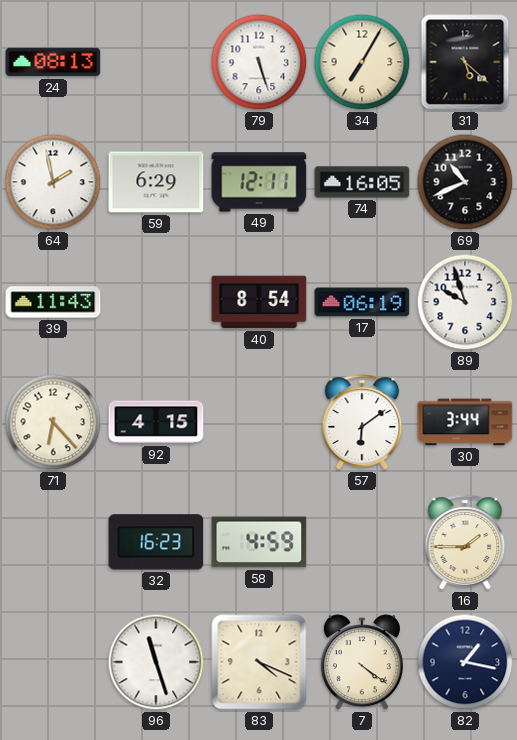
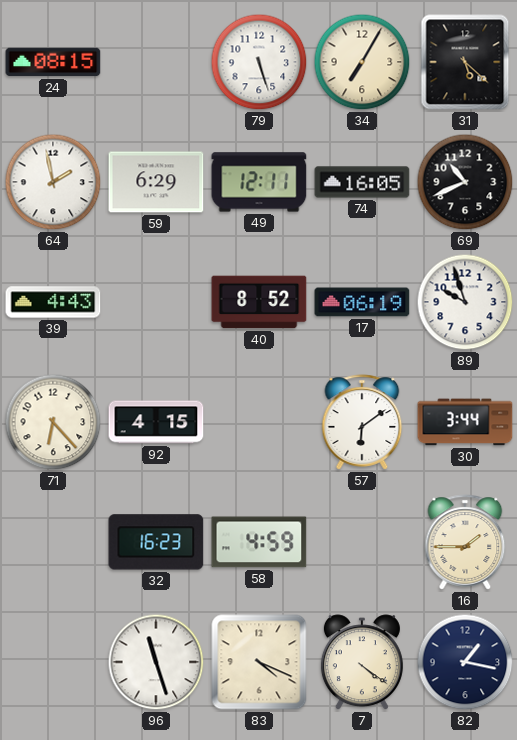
24: 08:13 -> 08:15
39: 11:43 -> 4:43
40: 8:54 -> 8:52
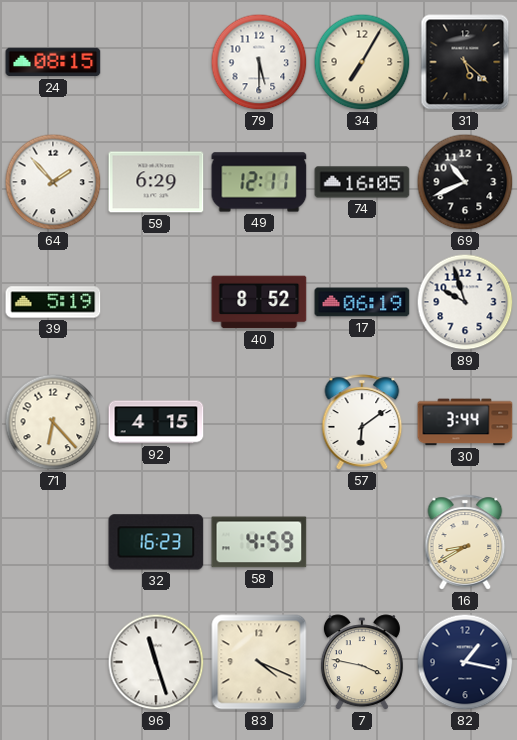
79: 5:27 -> 5:30
64: 1:58 -> 1:53
39: 4:43 -> 5:19
16: 1:45 -> 8:40
7: 4:21 -> 3:47
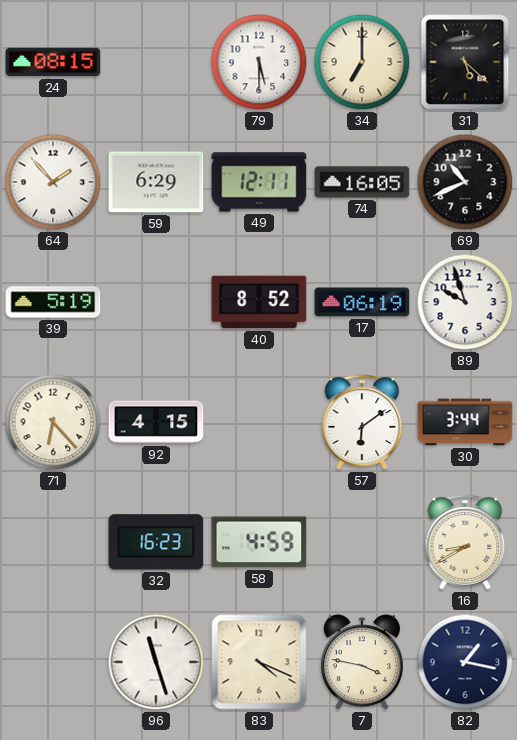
34: 7:05 -> 7:00
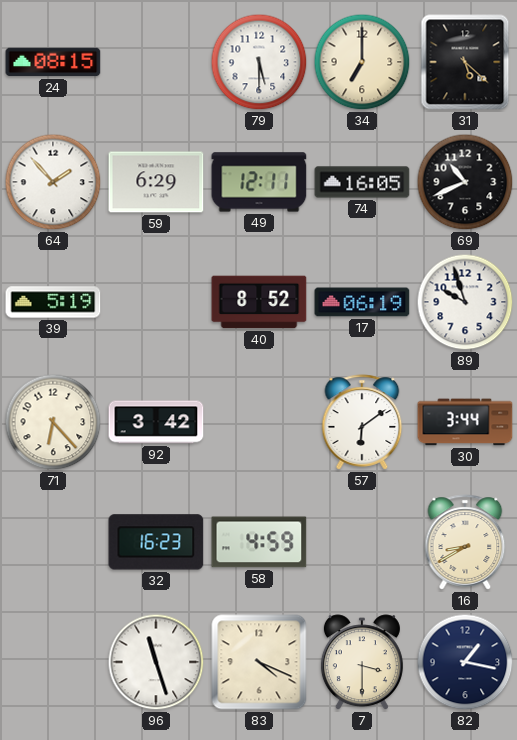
92: 4:15 -> 3:42
7: 3:47 -> 3:30
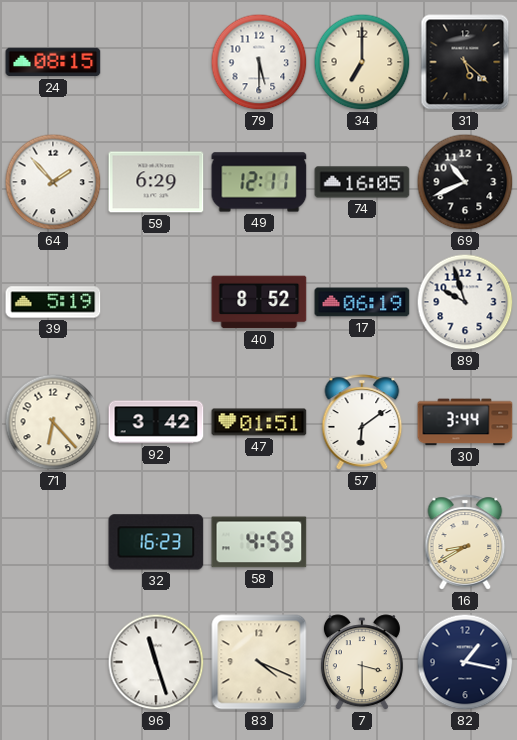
47: none -> 01:51
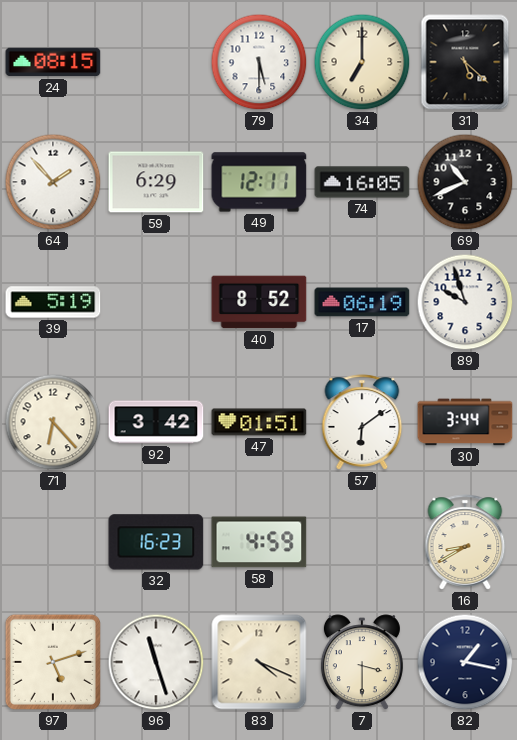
97: none -> 5:12
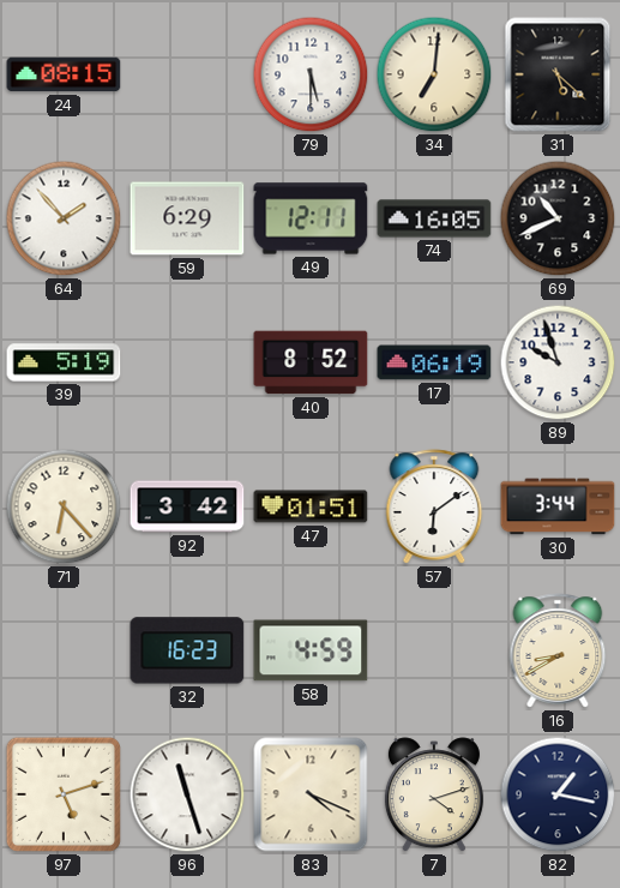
34: 7:00 -> 7:01
7: 3:30 -> 4:12
